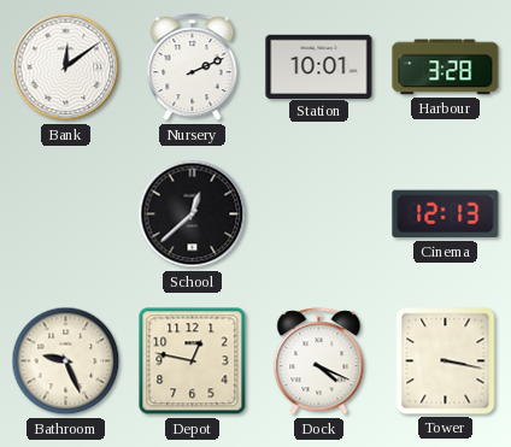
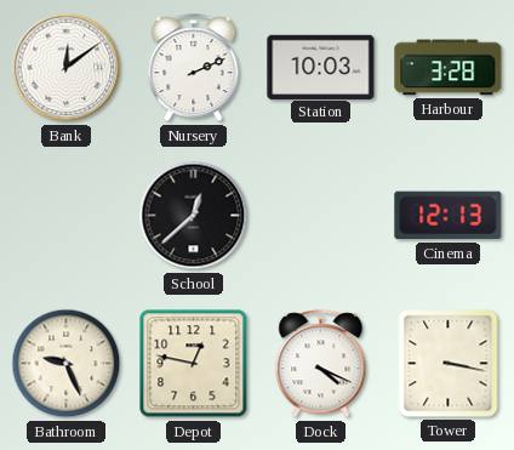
Station: 10:01 -> 10:03
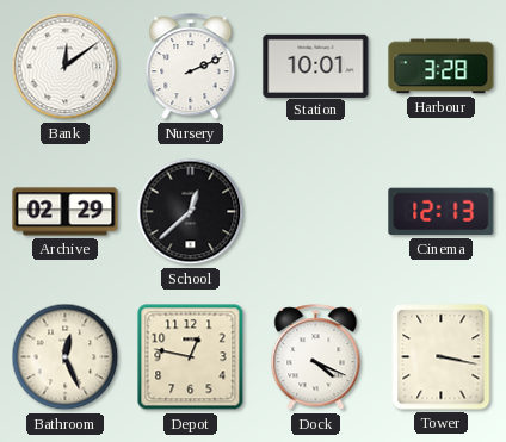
Station: 10:03 -> 10:01
Archive: none -> 02:29
Bathroom: 9:26 -> 12:26
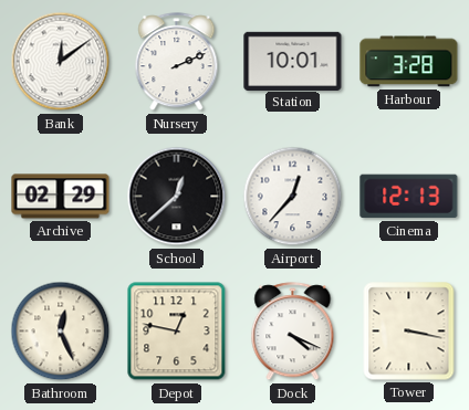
Airport: none -> 12:37
